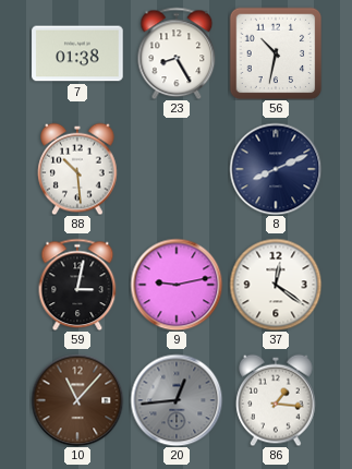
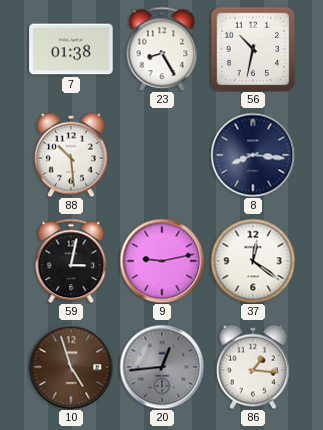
8: 8:11 -> 8:16
10: 11:07 -> 4:57
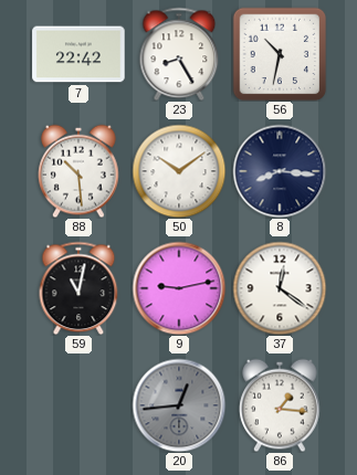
7: 01:38 -> 22:42
50: none -> 10:09
59: 3:02 -> 11:02
10: 4:57 -> none
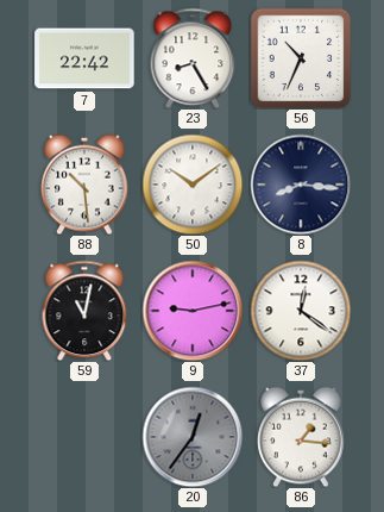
56: 10:32 -> 10:34
20: 12:44 -> 12:36
